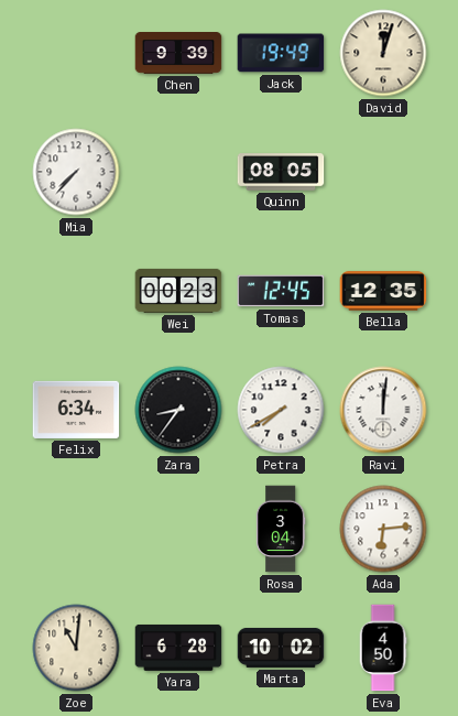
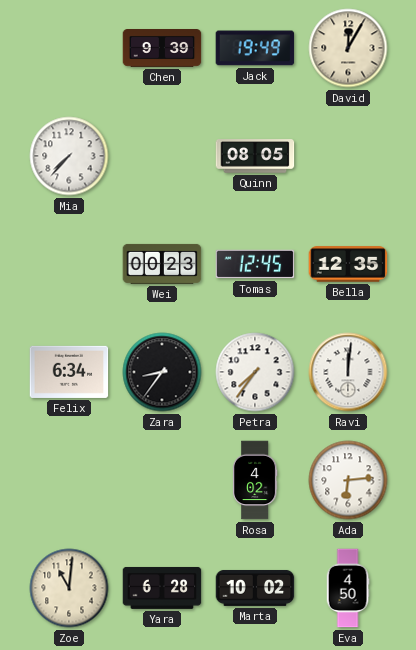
David: 12:03 -> 12:05
Petra: 7:40 -> 7:36
Rosa: 3:04 -> 4:02
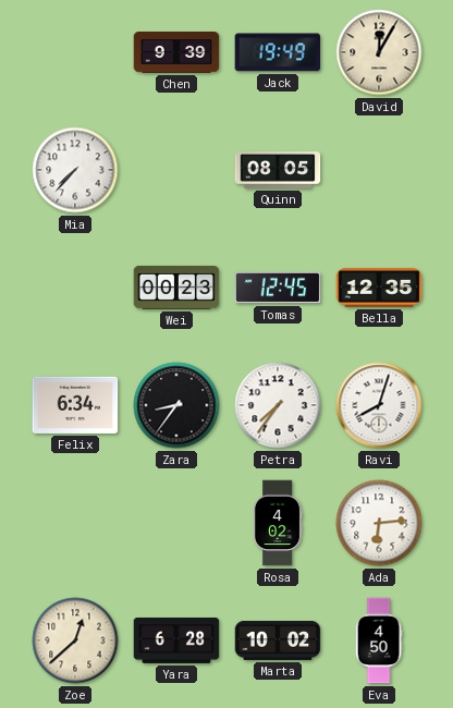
Ravi: 12:01 -> 8:03
Zoe: 11:01 -> 12:38
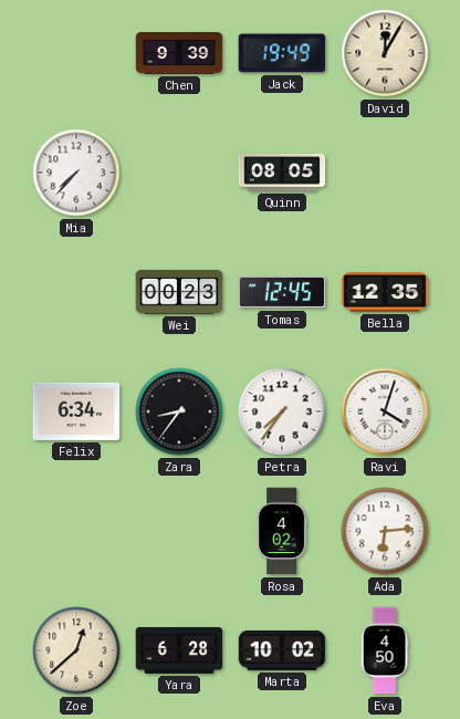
Ravi: 8:03 -> 4:03
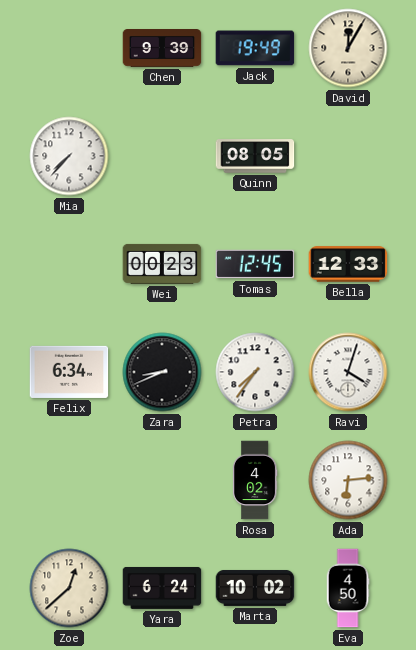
Bella: 12:35 -> 12:33
Zara: 8:36 -> 8:41
Yara: 6:28 -> 6:24
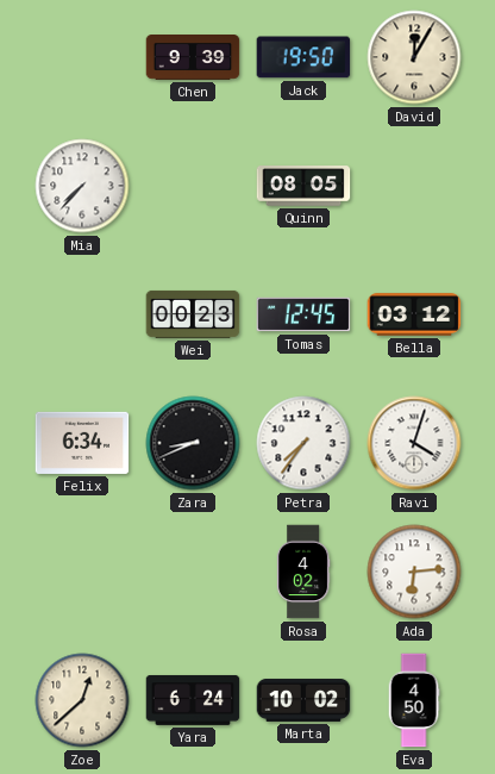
Jack: 19:49 -> 19:50
Bella: 12:33 -> 03:12
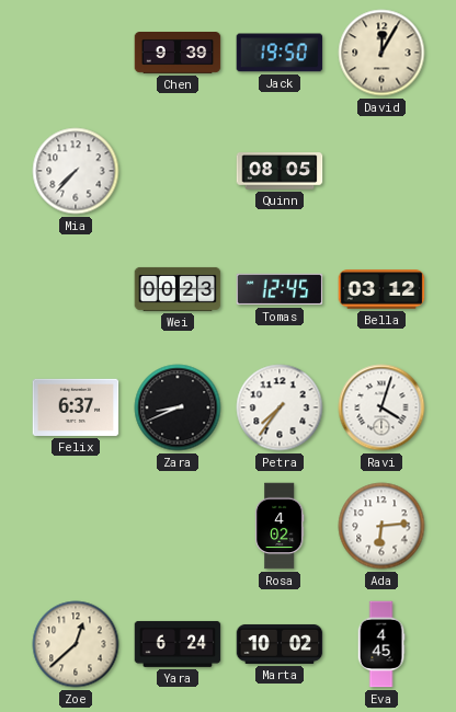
Felix: 6:34 -> 6:37
Eva: 4:50 -> 4:45
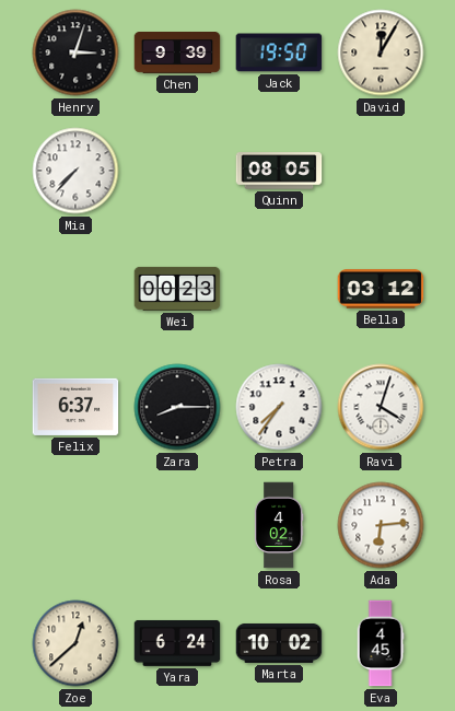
Henry: none -> 3:03
Tomas: 12:45 -> none
Zara: 8:41 -> 8:15
